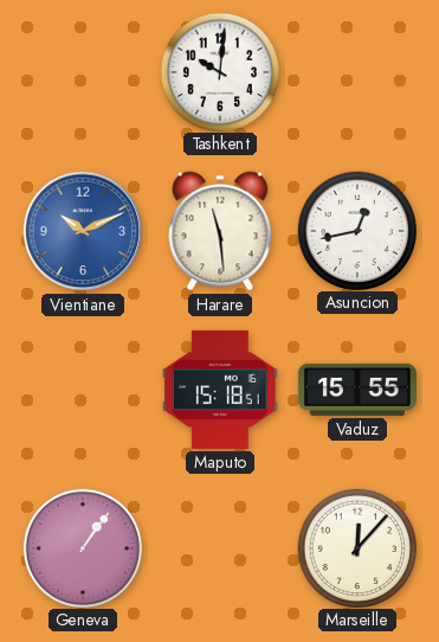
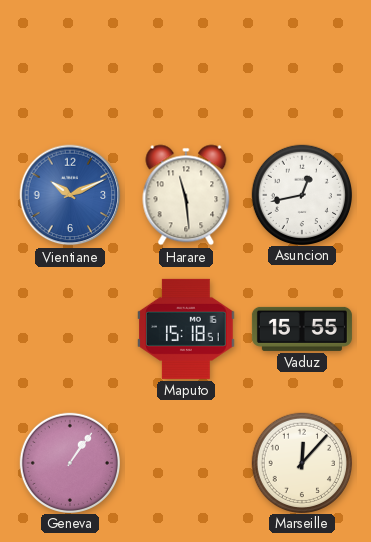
Tashkent: 10:01 -> none
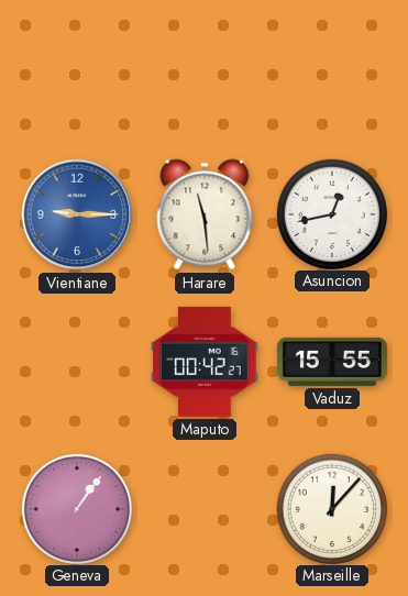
Vientiane: 10:11 -> 9:15
Maputo: 15:18 -> 00:42
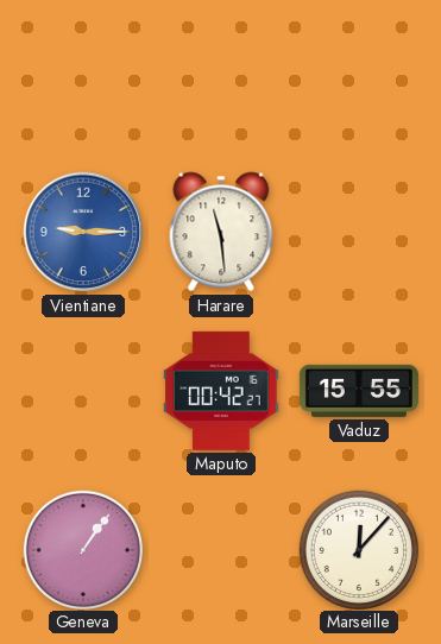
Asuncion: 12:43 -> none
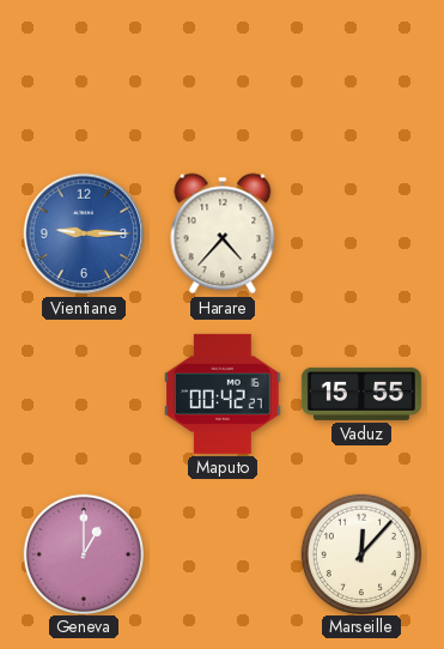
Harare: 11:29 -> 4:37
Geneva: 1:06 -> 1:00
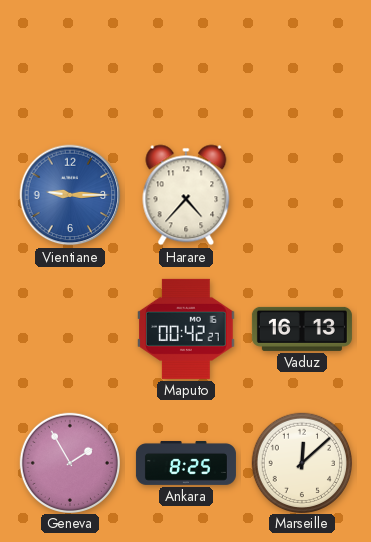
Vaduz: 15:55 -> 16:13
Geneva: 1:00 -> 1:55
Ankara: none -> 8:25
Marseille: 12:07 -> 12:08
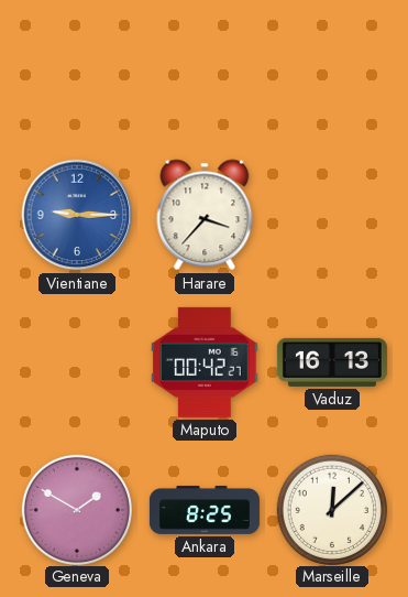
Harare: 4:37 -> 3:37
Geneva: 1:55 -> 1:50
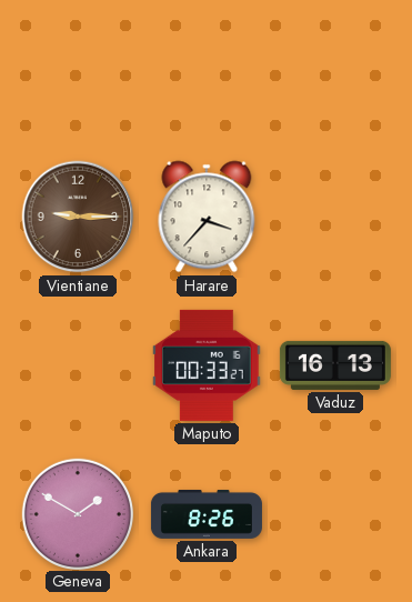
Vientiane dial: blue -> brown
Maputo: 00:42 -> 00:33
Ankara: 8:25 -> 8:26
Marseille: 12:08 -> none
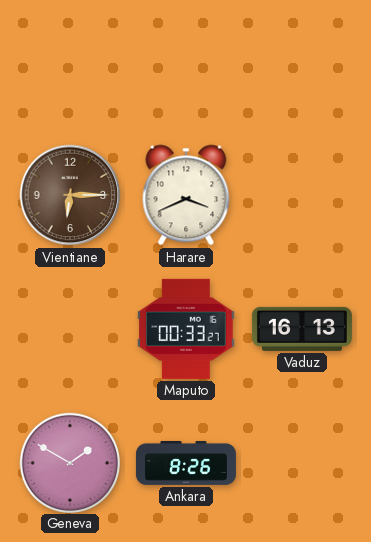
Vientiane: 9:15 -> 6:15
Harare: 3:37 -> 3:41
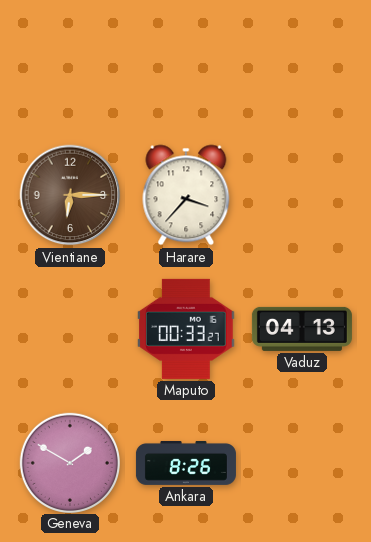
Harare: 3:41 -> 3:37
Vaduz: 16:13 -> 04:13
